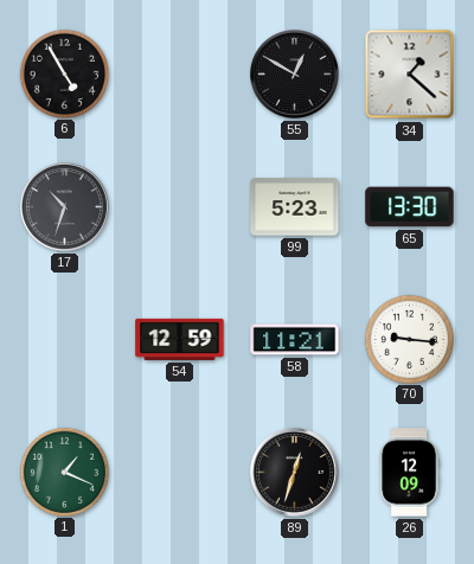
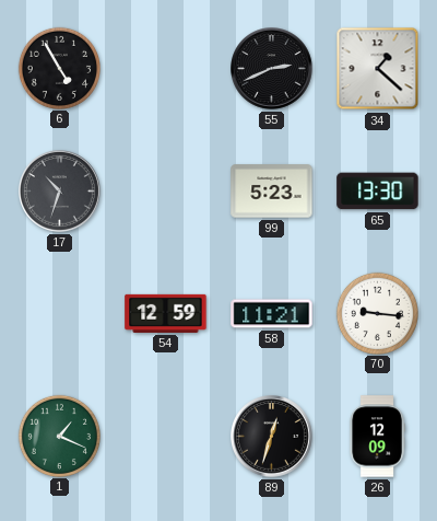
55: 12:50 -> 2:41
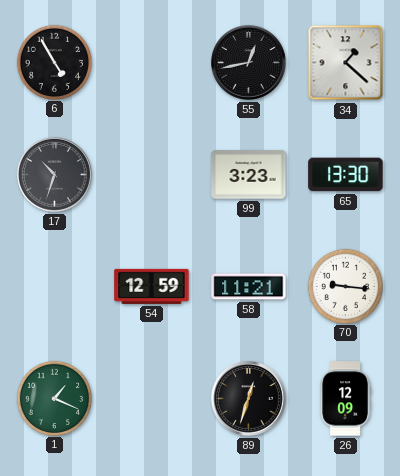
55: 2:41 -> 12:43
99: 5:23 -> 3:23
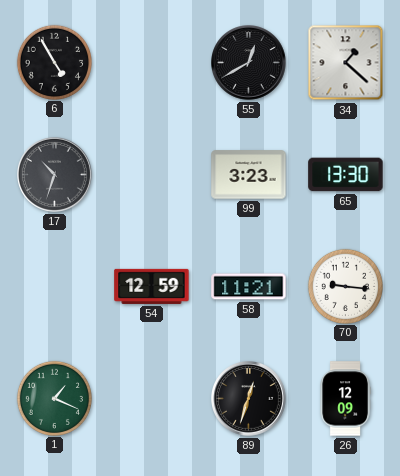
55: 12:43 -> 12:40
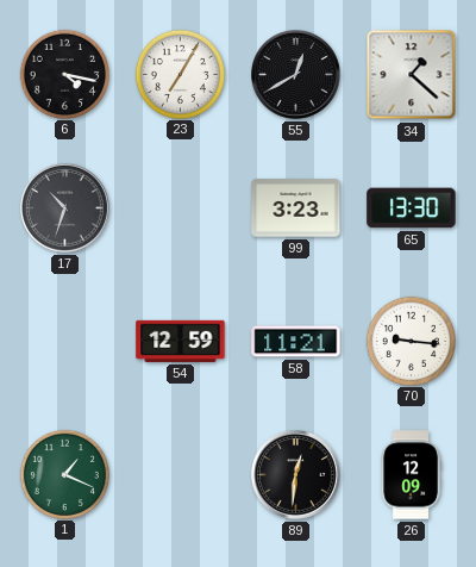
6: 4:55 -> 4:17
23: none -> 7:05
89: 12:33 -> 12:31
